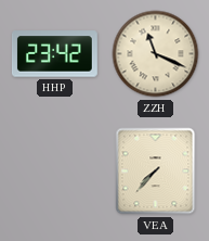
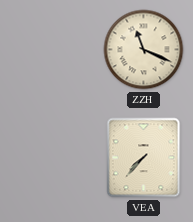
HHP: 23:42 -> none
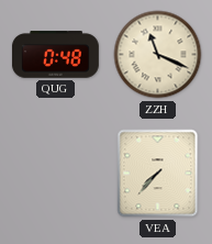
QUG: none -> 0:48
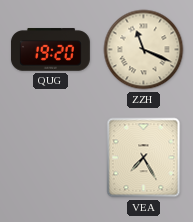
QUG: 0:48 -> 19:20
VEA: 7:37 -> 7:25
